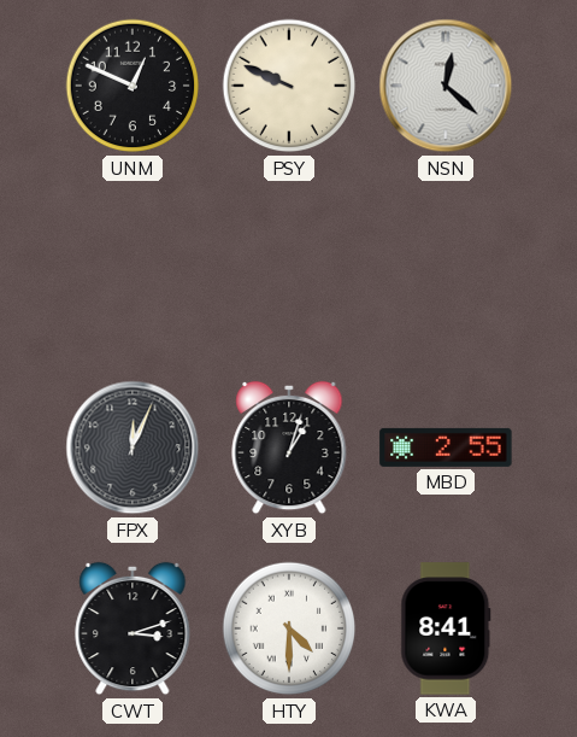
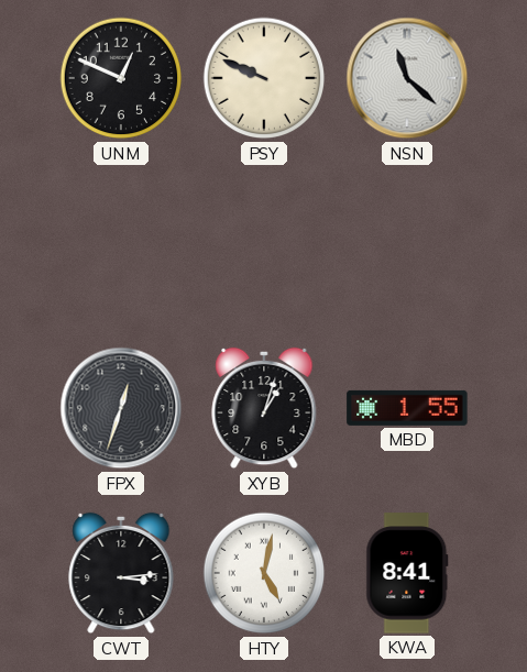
NSN: 12:22 -> 11:22
FPX: 12:04 -> 12:33
MBD: 2:55 -> 1:55
CWT: 3:12 -> 3:14
HTY: 4:30 -> 5:02
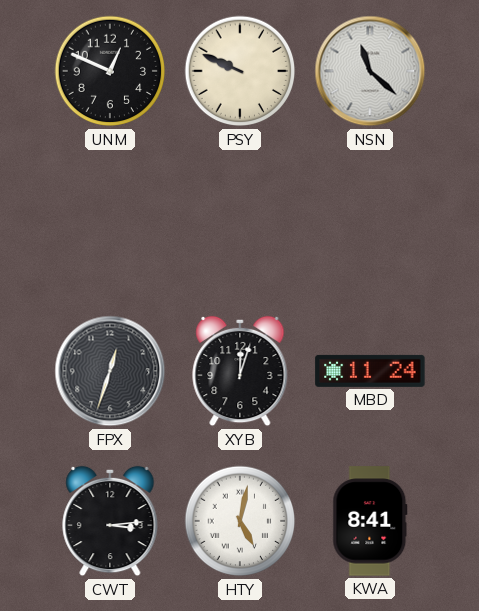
XYB: 1:03 -> 12:03
MBD: 1:55 -> 11:24
